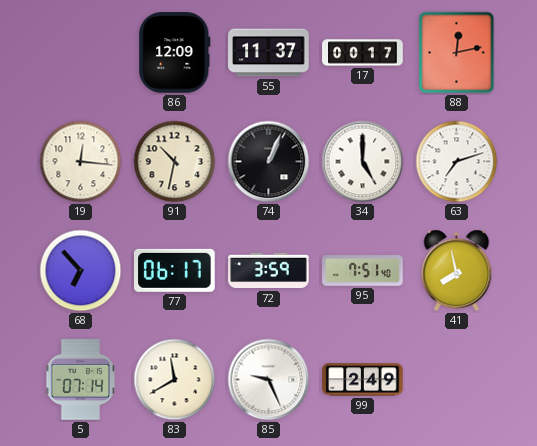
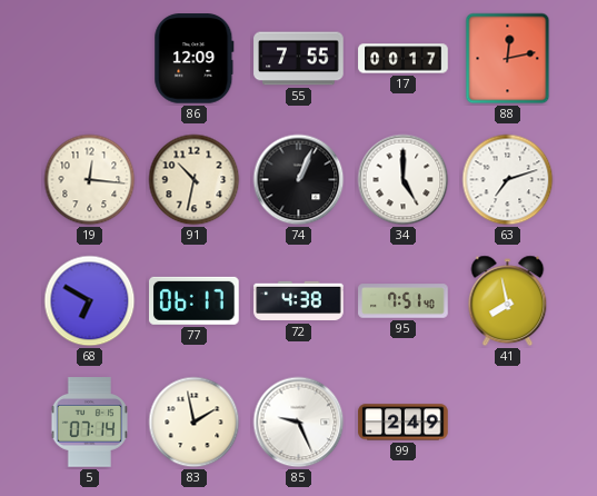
55: 11:37 -> 7:55
68: 6:53 -> 6:50
72: 3:59 -> 4:38
83: 11:40 -> 1:58
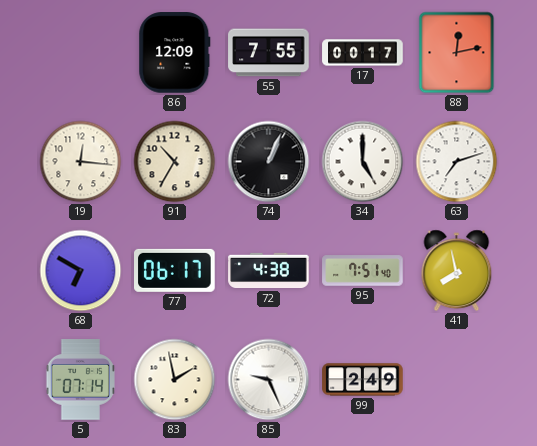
91: 10:32 -> 10:35
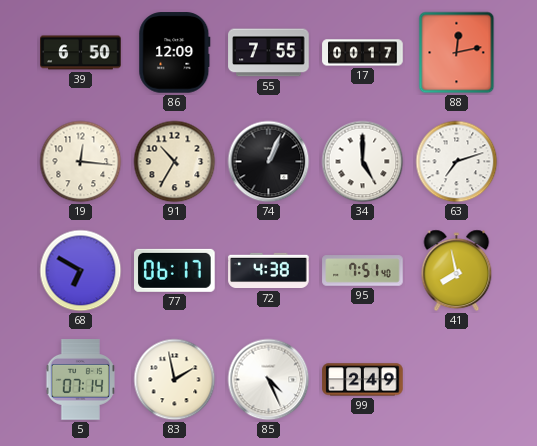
39: none -> 6:50
85: 9:26 -> 4:26
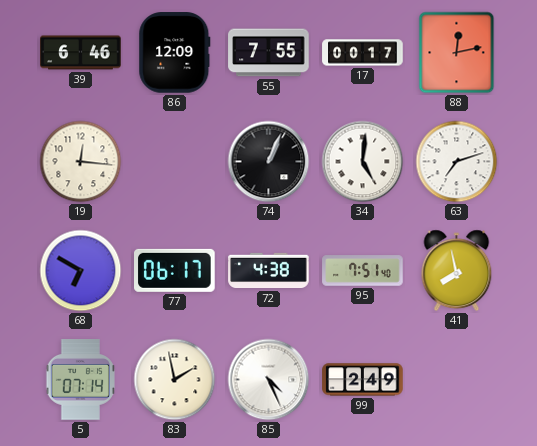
39: 6:50 -> 6:46
91: 10:35 -> none
34: 5:00 -> 5:01
